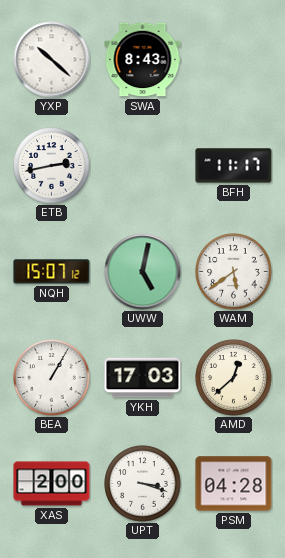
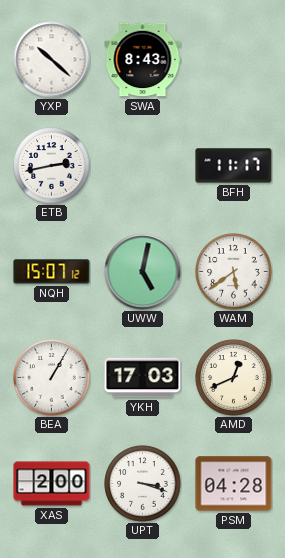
AMD: 12:38 -> 12:41
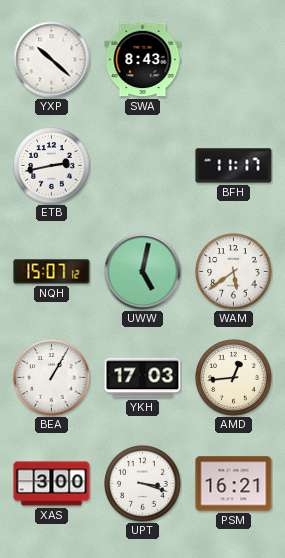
AMD: 12:41 -> 12:44
XAS: 2:00 -> 3:00
PSM: 04:28 -> 16:21
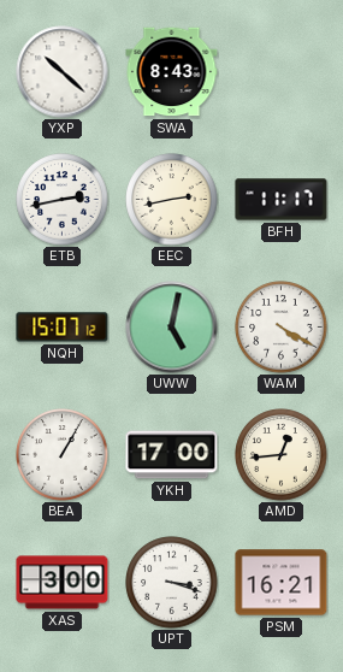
EEC: none -> 2:43
WAM: 5:39 -> 4:20
YKH: 17:03 -> 17:00
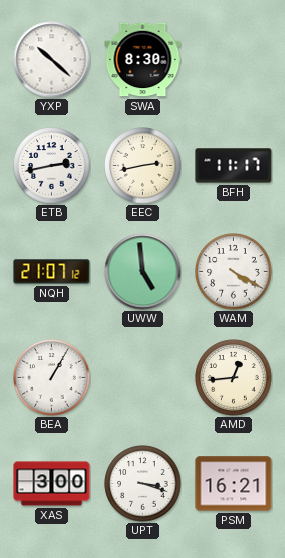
SWA: 8:43 -> 8:30
NQH: 15:07 -> 21:07
UWW: 5:02 -> 4:59
YKH: 17:00 -> none
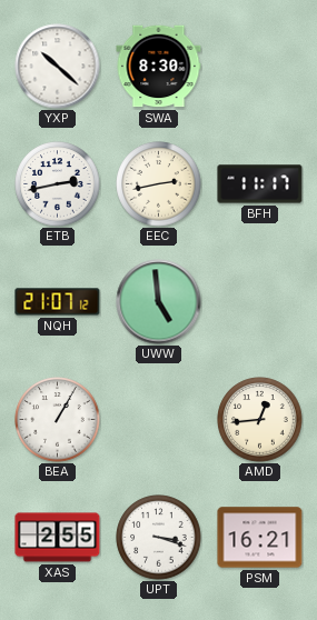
WAM: 4:20 -> none
XAS: 3:00 -> 2:55
